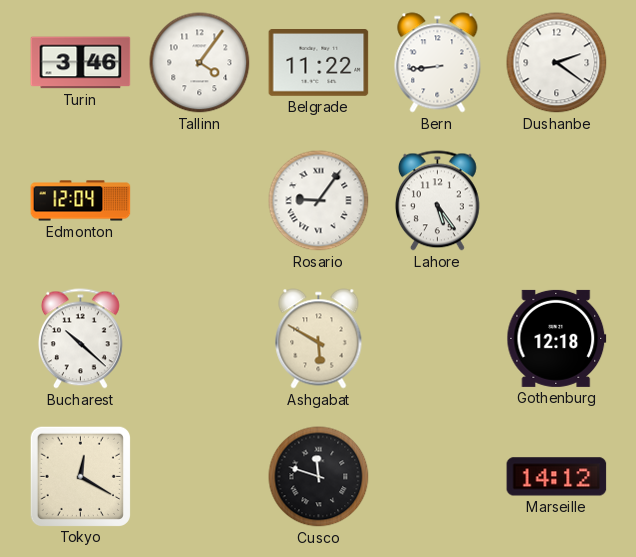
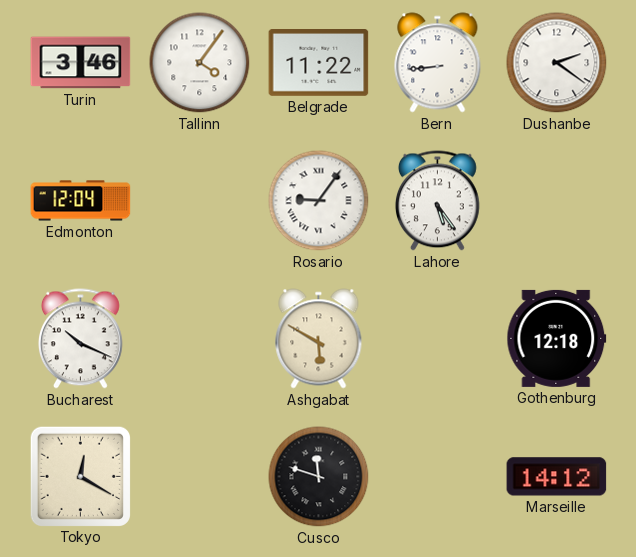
Bucharest: 10:22 -> 10:19
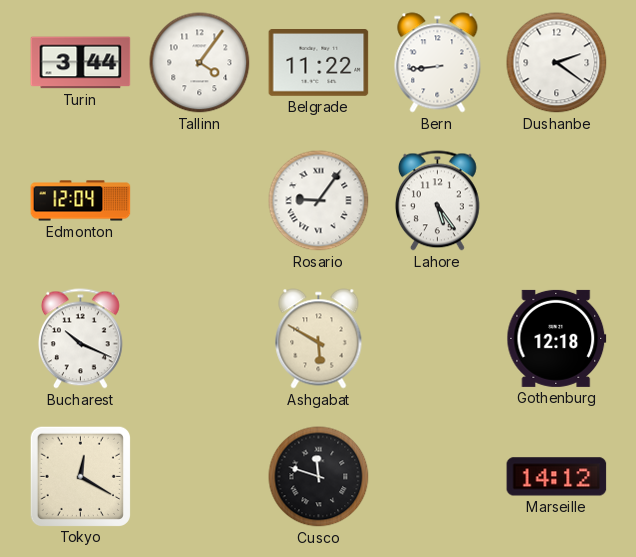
Turin: 3:46 -> 3:44
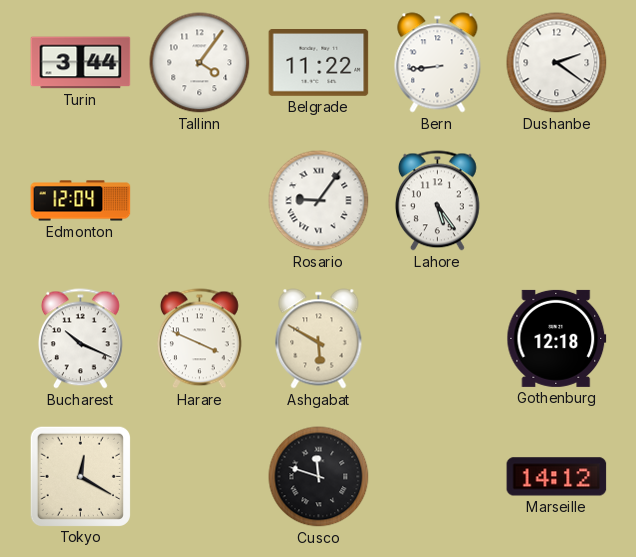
Harare: none -> 3:49
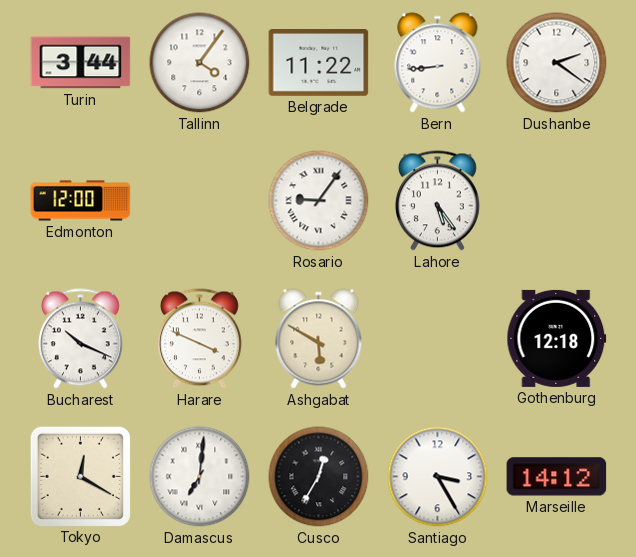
Edmonton: 12:04 -> 12:00
Damascus: none -> 7:01
Cusco: 11:48 -> 12:35
Santiago: none -> 3:25
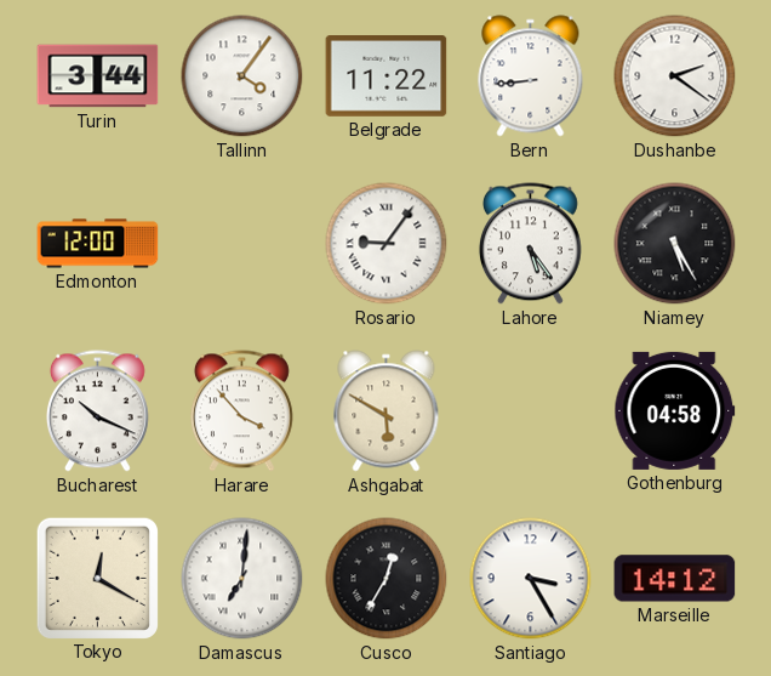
Niamey: none -> 5:25
Harare: 3:49 -> 3:53
Gothenburg: 12:18 -> 04:58
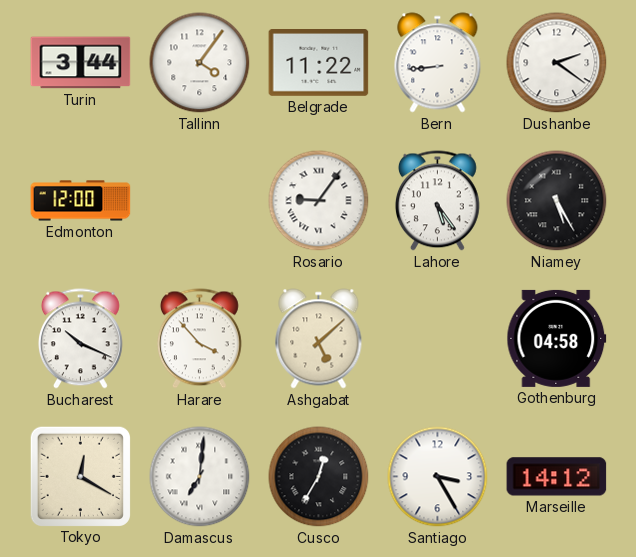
Ashgabat: 5:50 -> 5:08
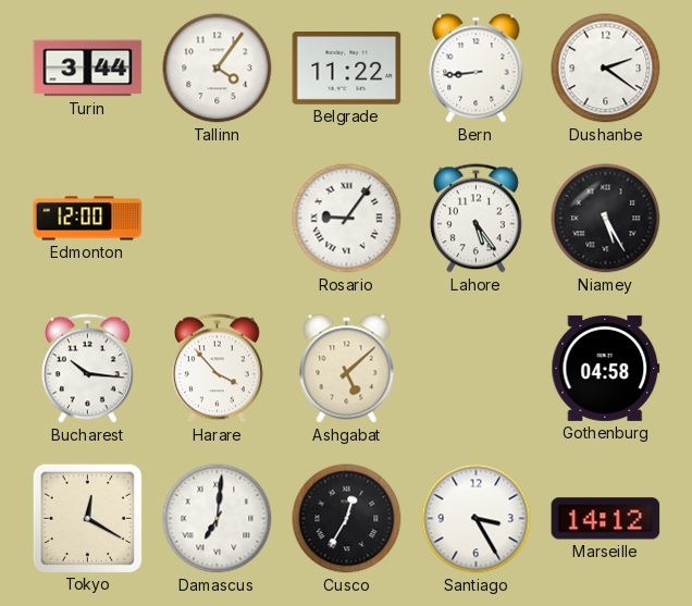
Bucharest: 10:19 -> 10:16
